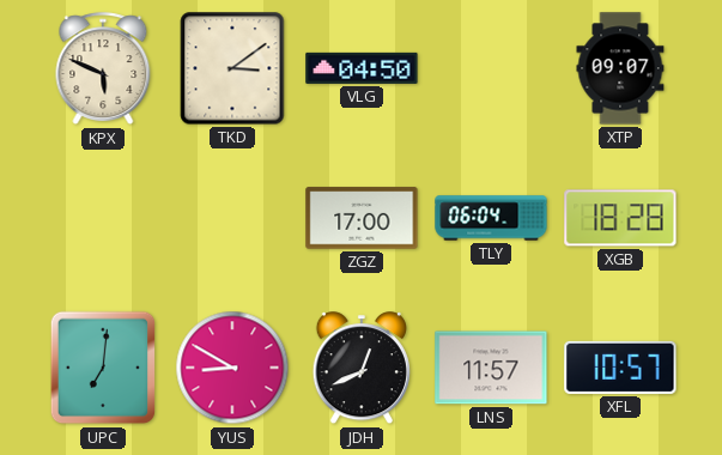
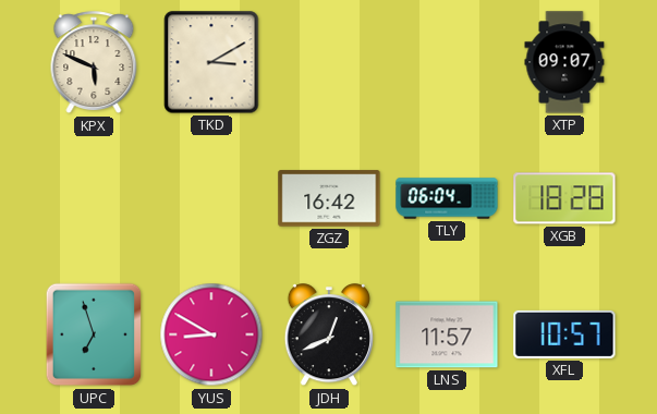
TKD: 3:09 -> 3:10
VLG: 04:50 -> none
ZGZ: 17:00 -> 16:42
UPC: 7:01 -> 6:57
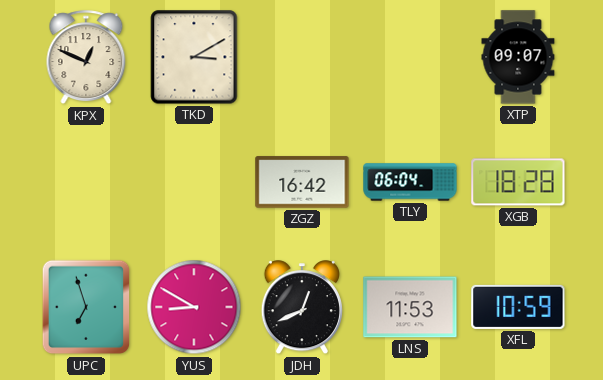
KPX: 5:49 -> 12:49
LNS: 11:57 -> 11:53
XFL: 10:57 -> 10:59
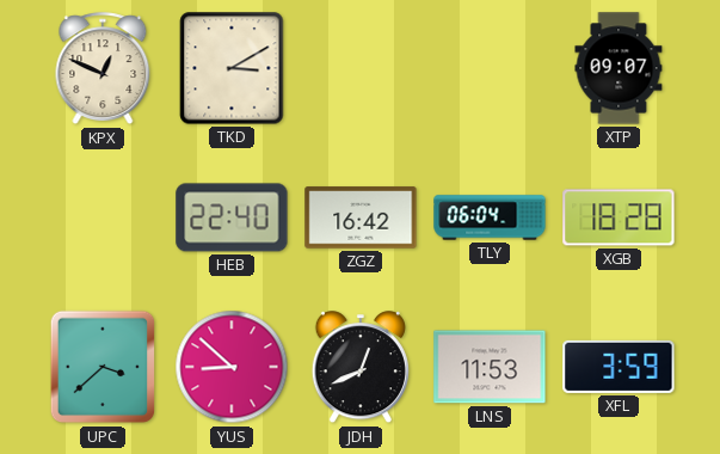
HEB: none -> 22:40
UPC: 6:57 -> 3:38
YUS: 8:50 -> 8:52
XFL: 10:59 -> 3:59
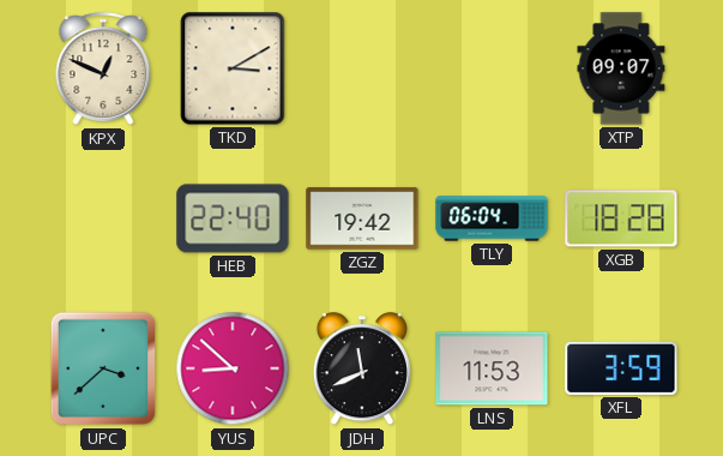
ZGZ: 16:42 -> 19:42
JDH: 12:41 -> 11:41
